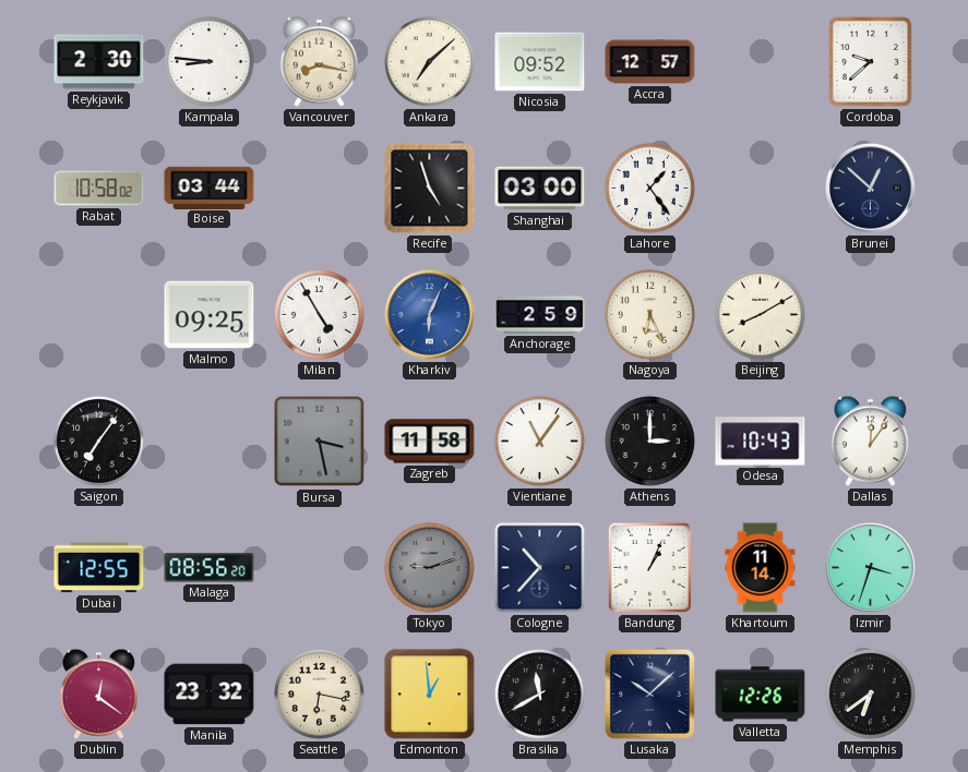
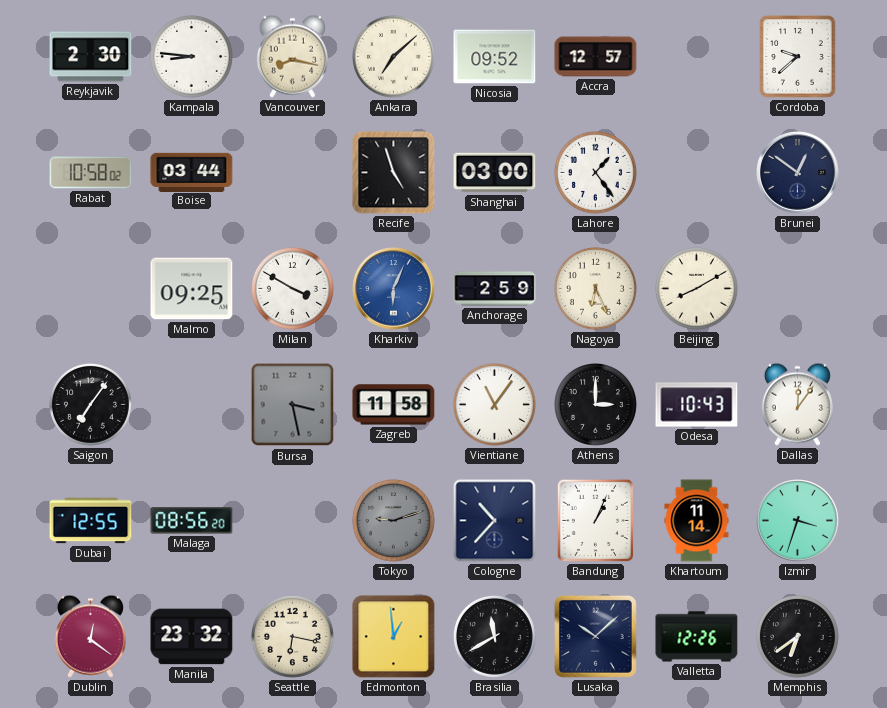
Brunei: 12:52 -> 12:51
Milan: 4:55 -> 3:50
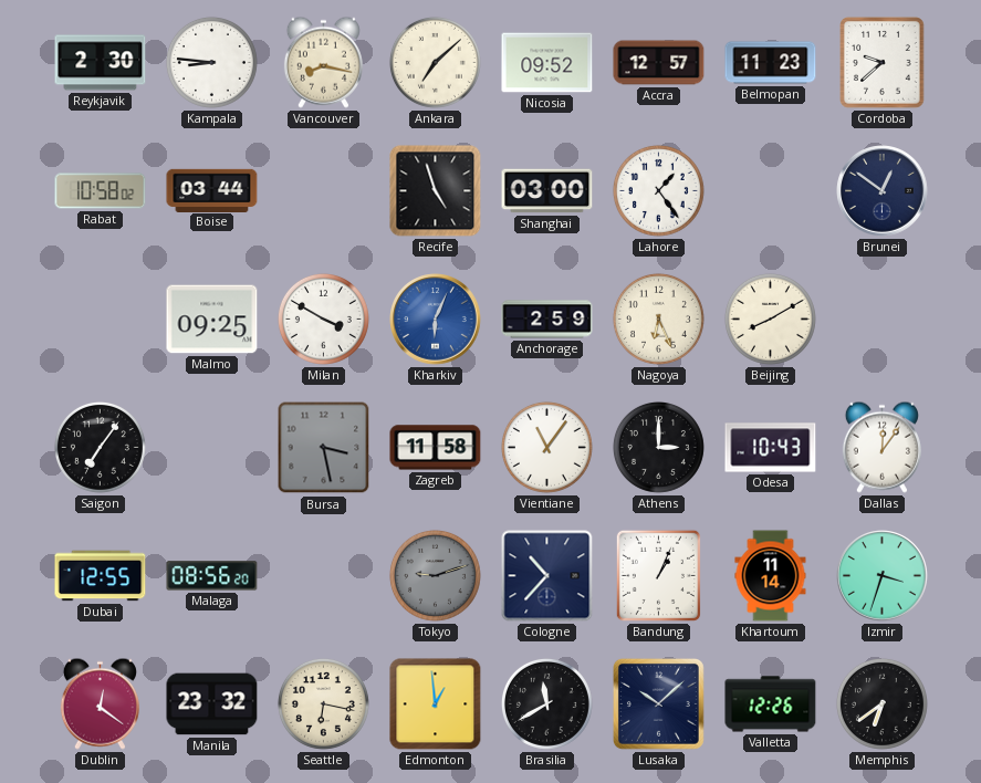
Belmopan: none -> 11:23
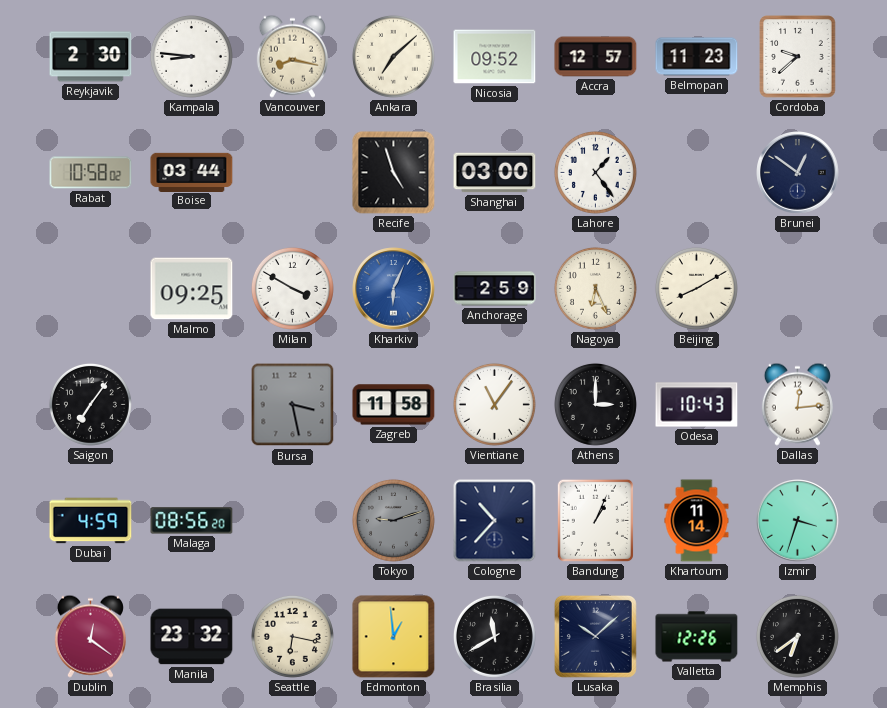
Dallas: 12:06 -> 12:14
Dubai: 12:55 -> 4:59
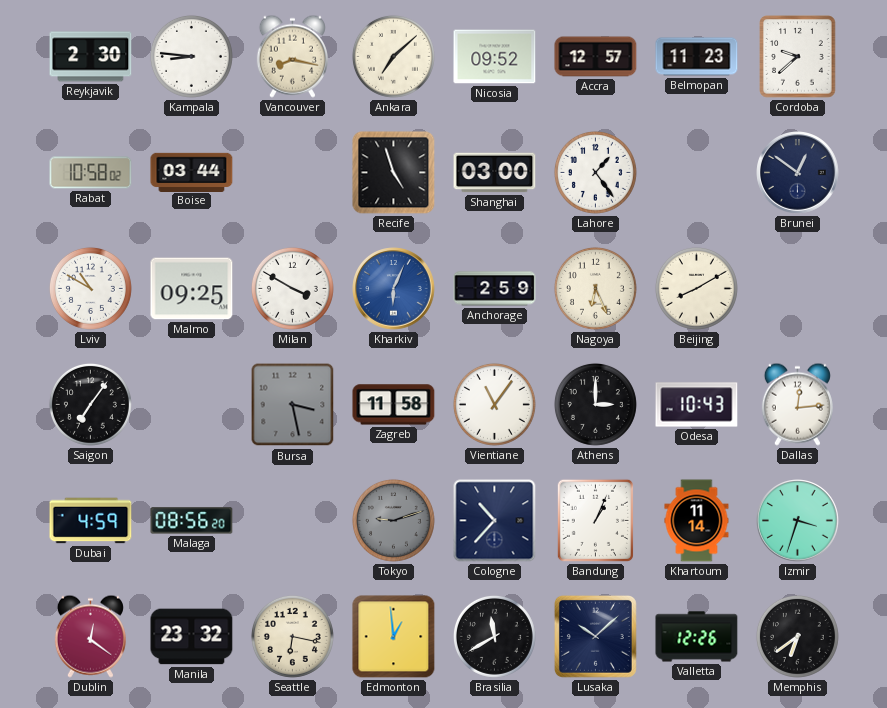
Lviv: none -> 10:50
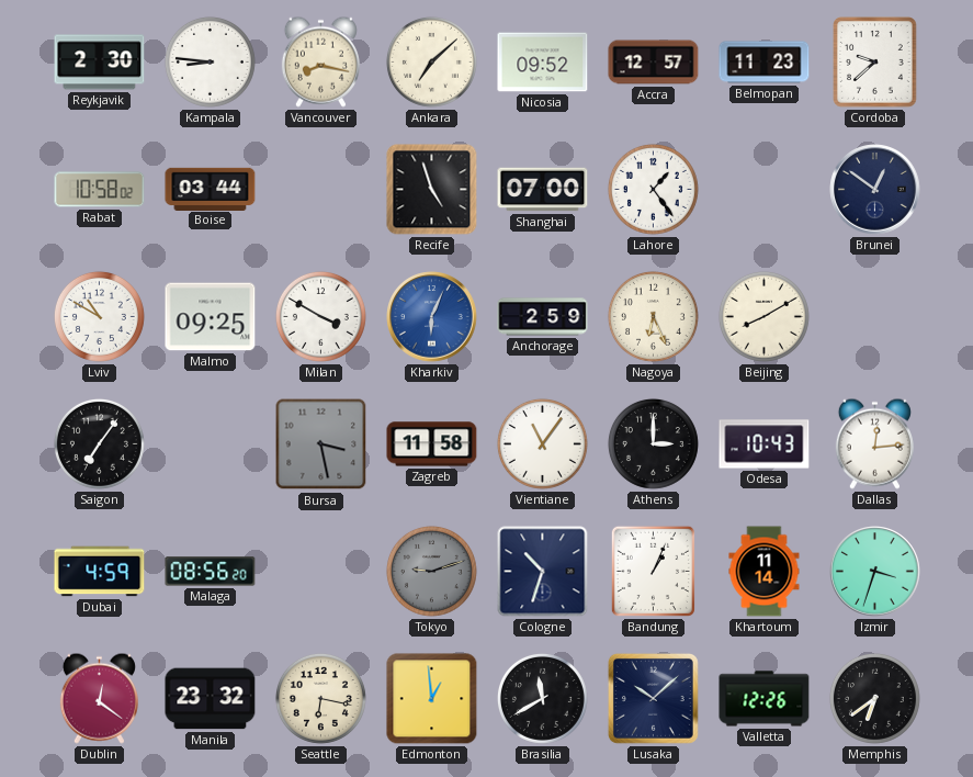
Shanghai: 03:00 -> 07:00
Cologne: 10:37 -> 10:33
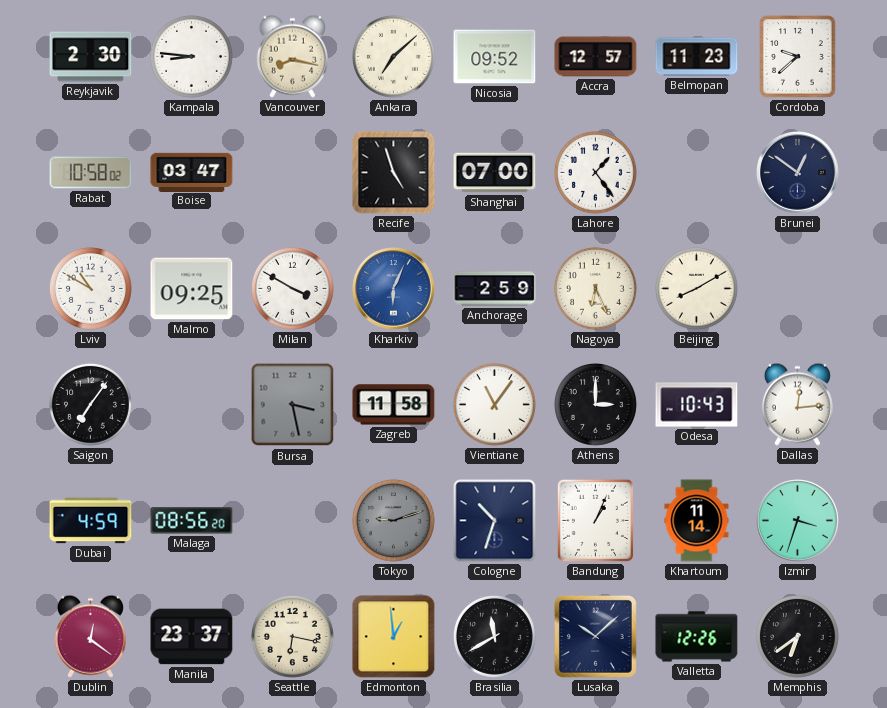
Boise: 03:44 -> 03:47
Manila: 23:32 -> 23:37
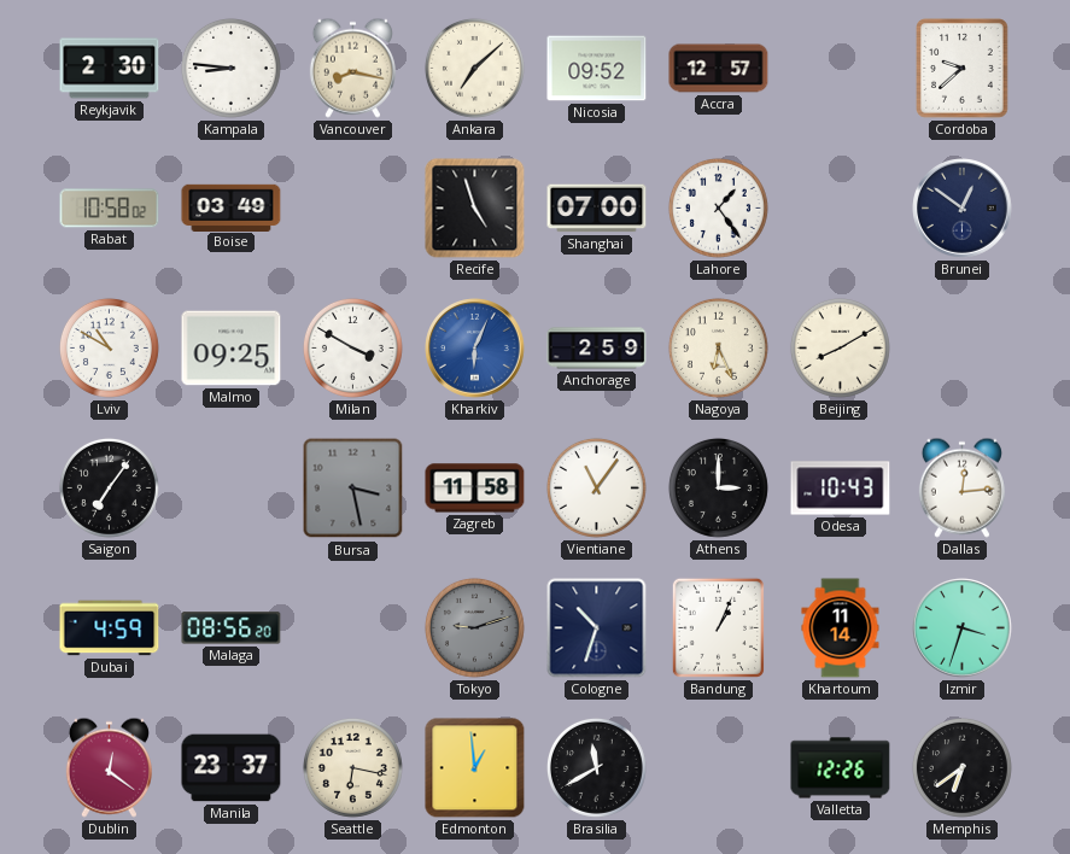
Belmopan: 11:23 -> none
Boise: 03:47 -> 03:49
Lusaka: 10:08 -> none
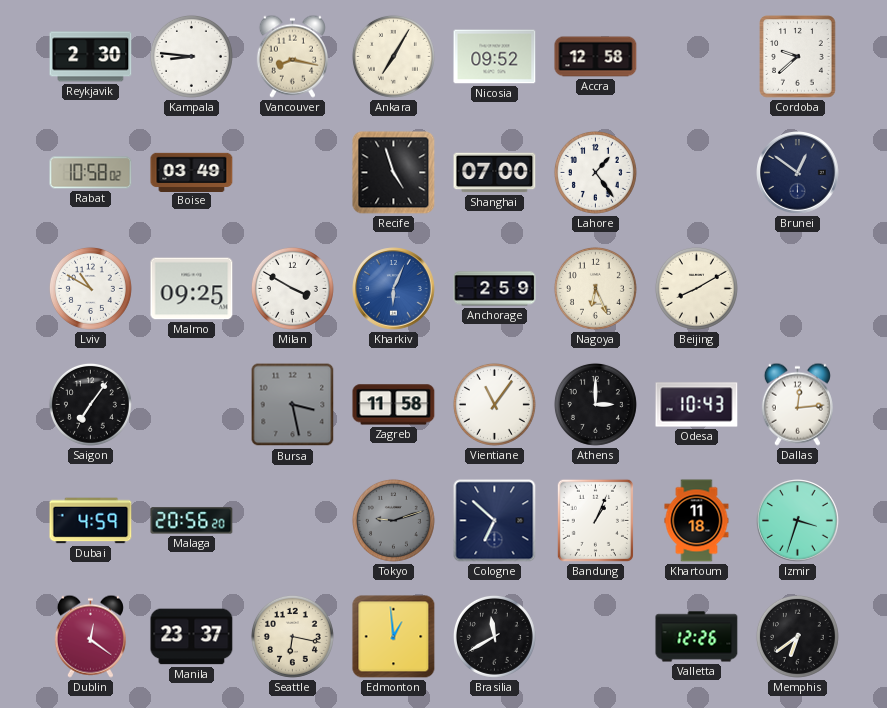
Ankara: 7:08 -> 7:05
Accra: 12:57 -> 12:58
Malaga: 08:56 -> 20:56
Cologne: 10:33 -> 6:52
Khartoum: 11:14 -> 11:18
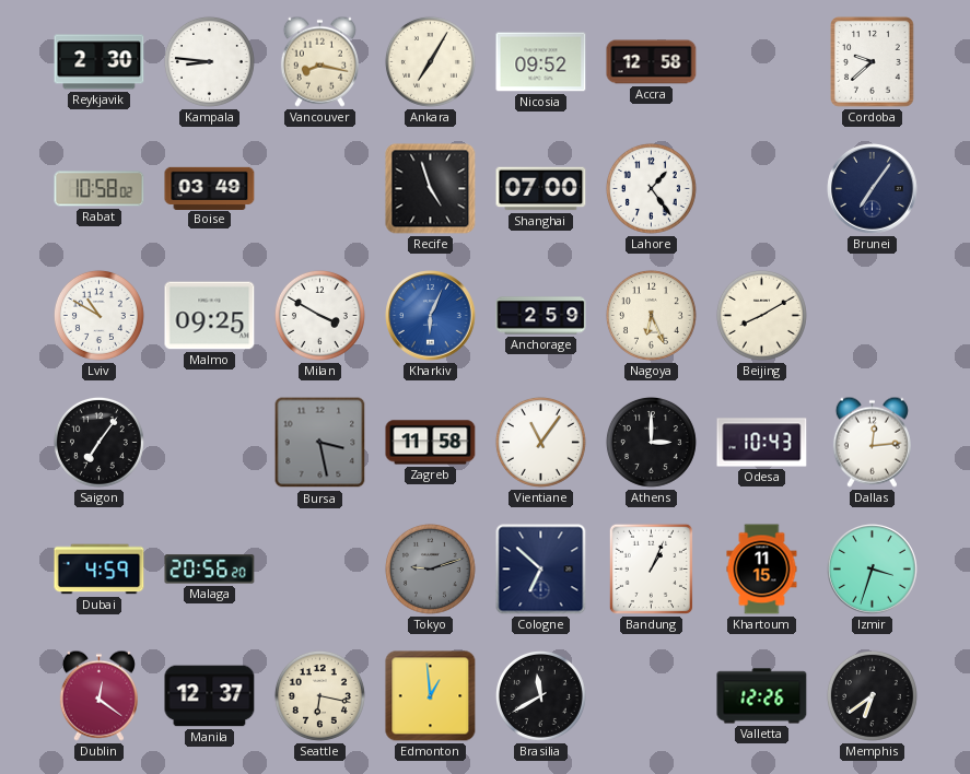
Brunei: 12:51 -> 7:06
Khartoum: 11:18 -> 11:15
Manila: 23:37 -> 12:37
